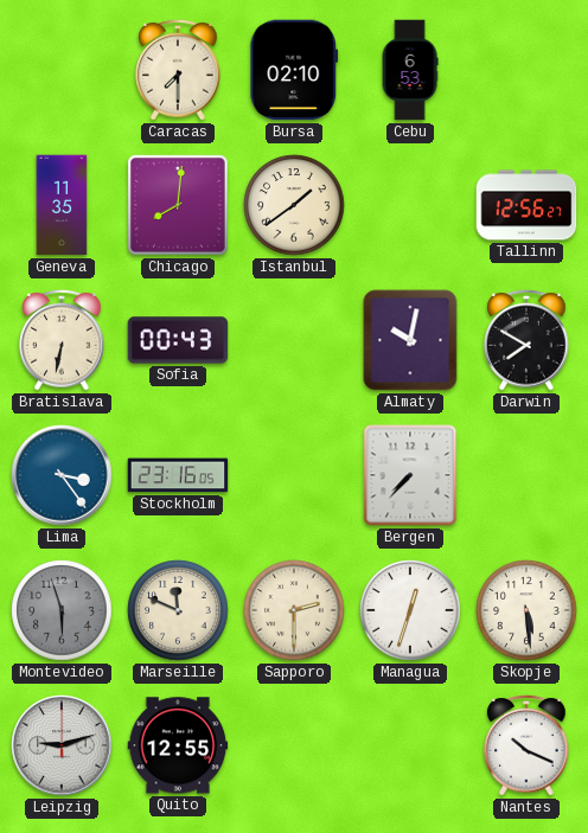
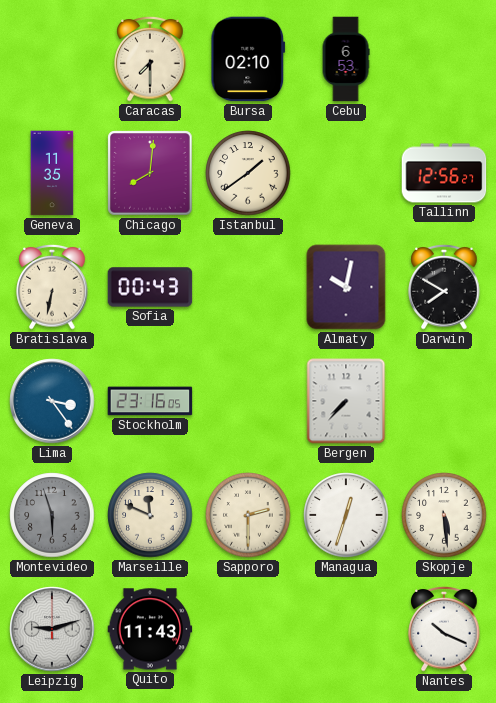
Quito: 12:55 -> 11:43
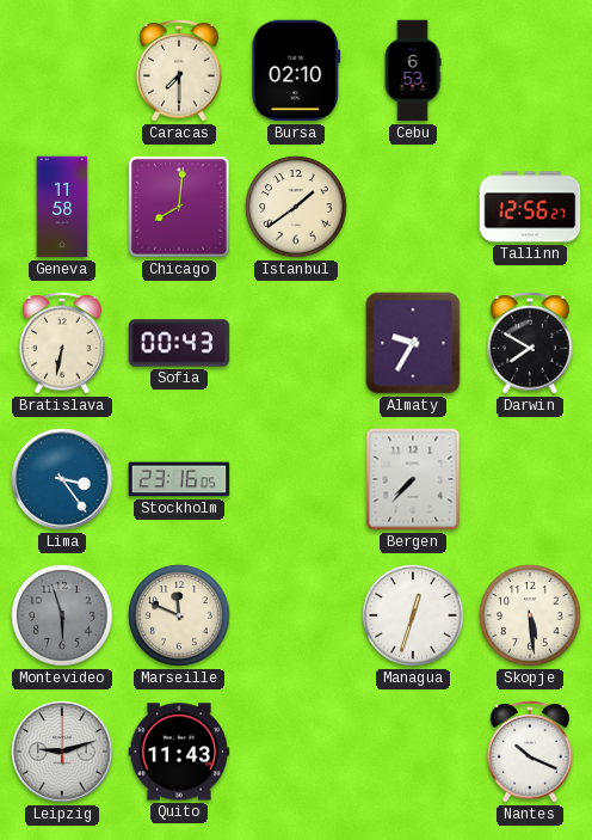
Geneva: 11:35 -> 11:58
Almaty: 10:02 -> 9:35
Sapporo: 2:30 -> none
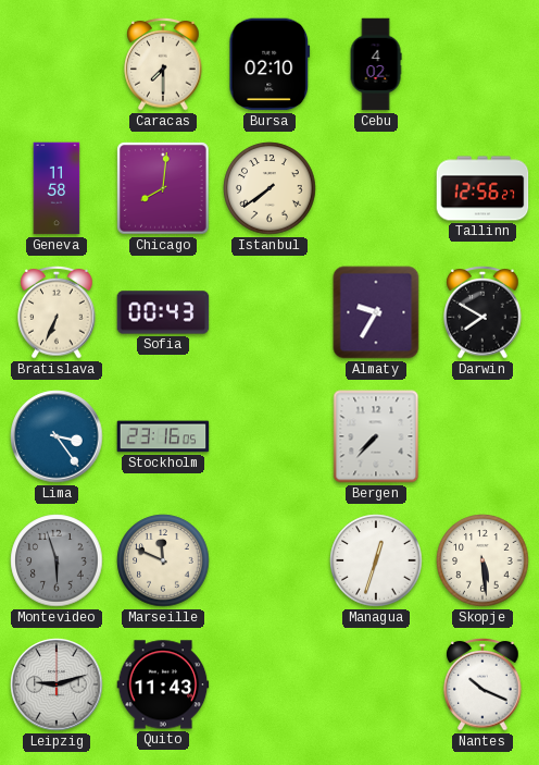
Cebu: 6:53 -> 4:02
Istanbul: 1:39 -> 7:39
Bratislava: 6:32 -> 6:34
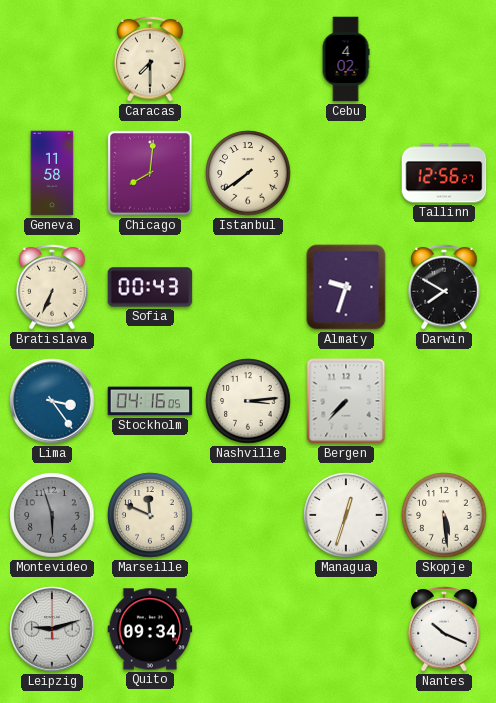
Bursa: 02:10 -> none
Almaty: 9:35 -> 9:33
Stockholm: 23:16 -> 04:16
Nashville: none -> 3:14
Quito: 11:43 -> 09:34
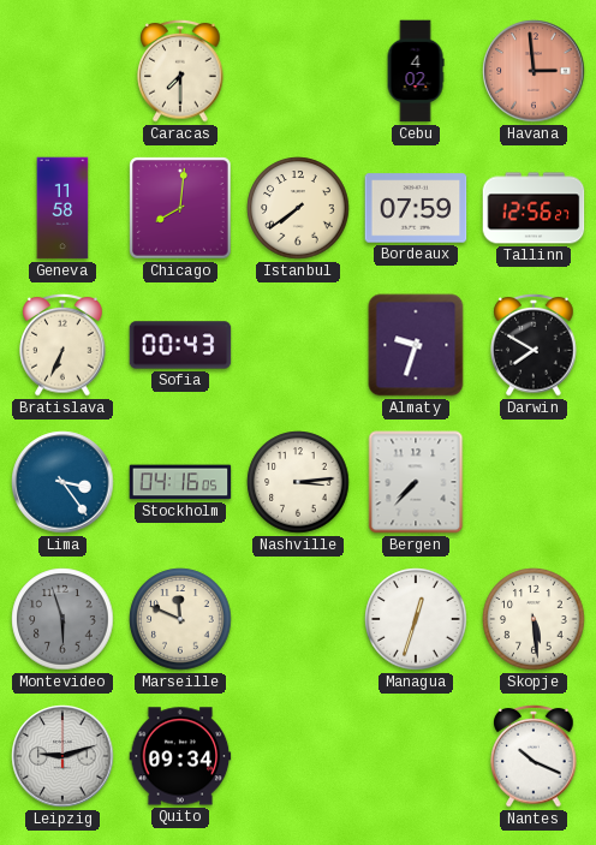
Havana: none -> 2:59
Bordeaux: none -> 07:59
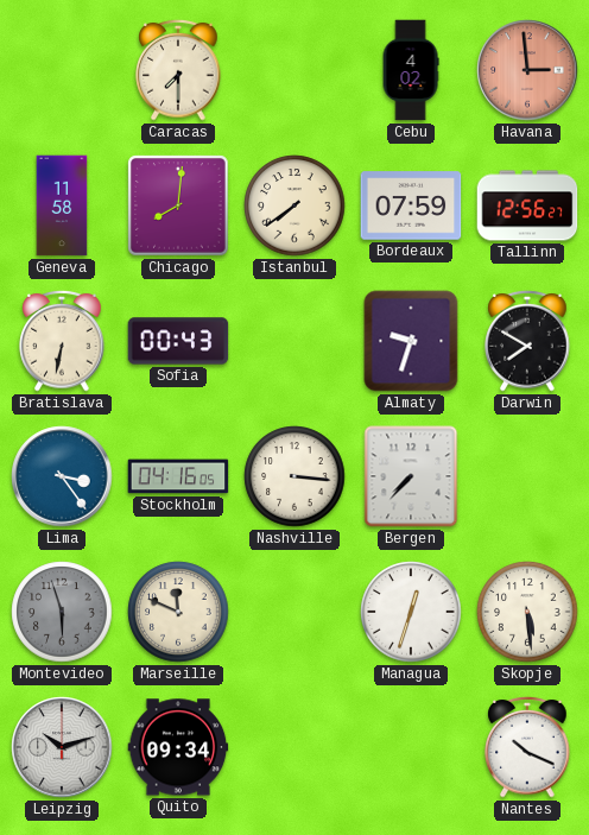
Bratislava: 6:34 -> 6:32
Nashville: 3:14 -> 3:16
Leipzig: 9:12 -> 10:12
